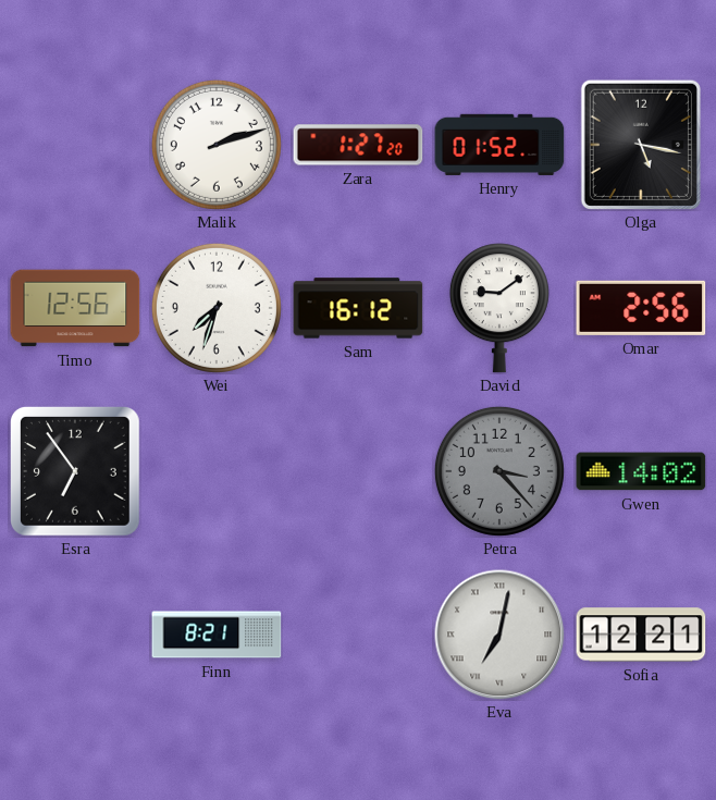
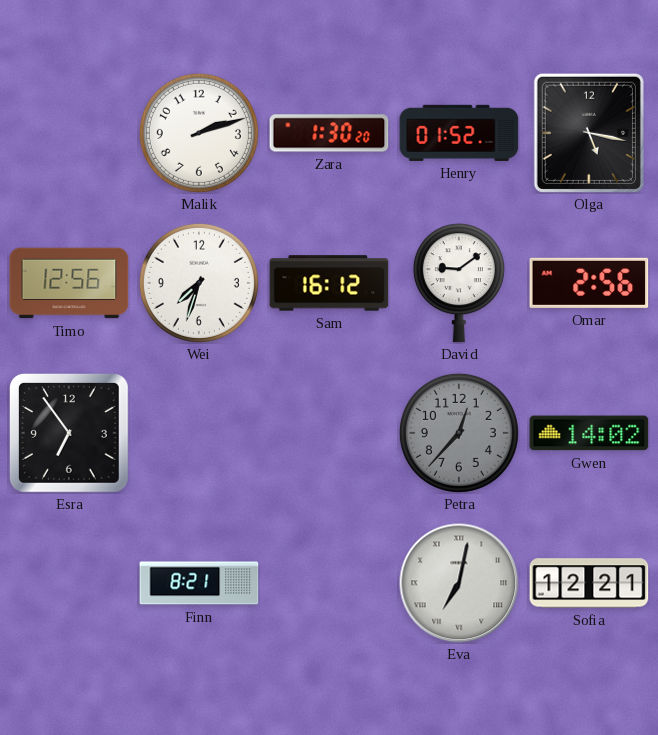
Zara: 1:27 -> 1:30
Petra: 3:23 -> 12:37
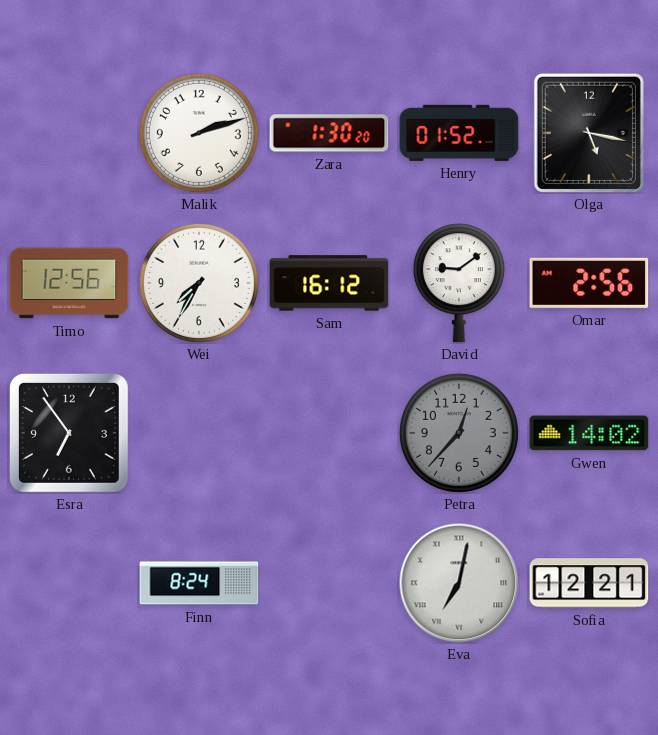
Wei: 7:33 -> 7:35
Finn: 8:21 -> 8:24
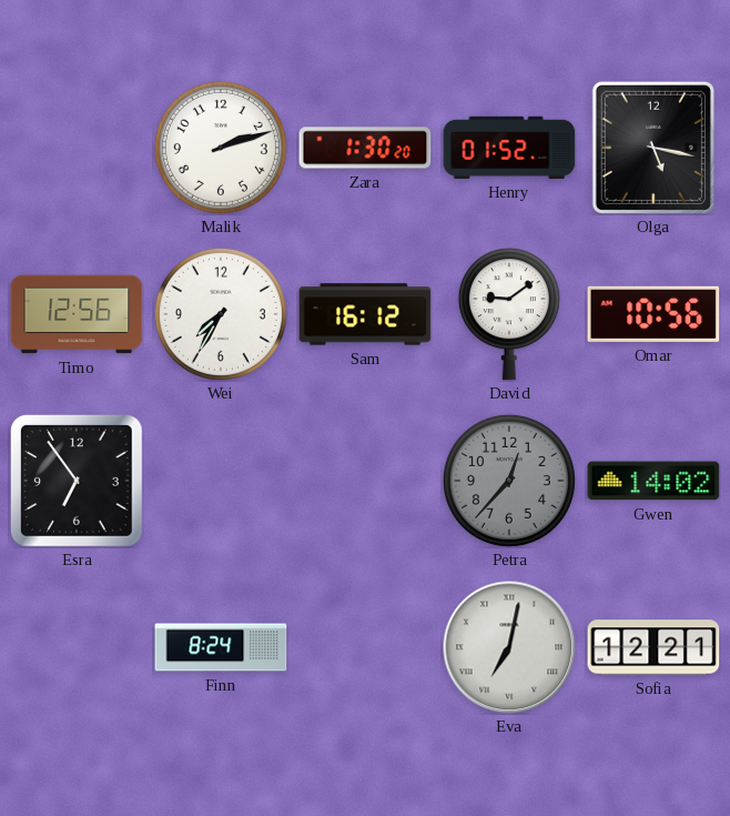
Omar: 2:56 -> 10:56
